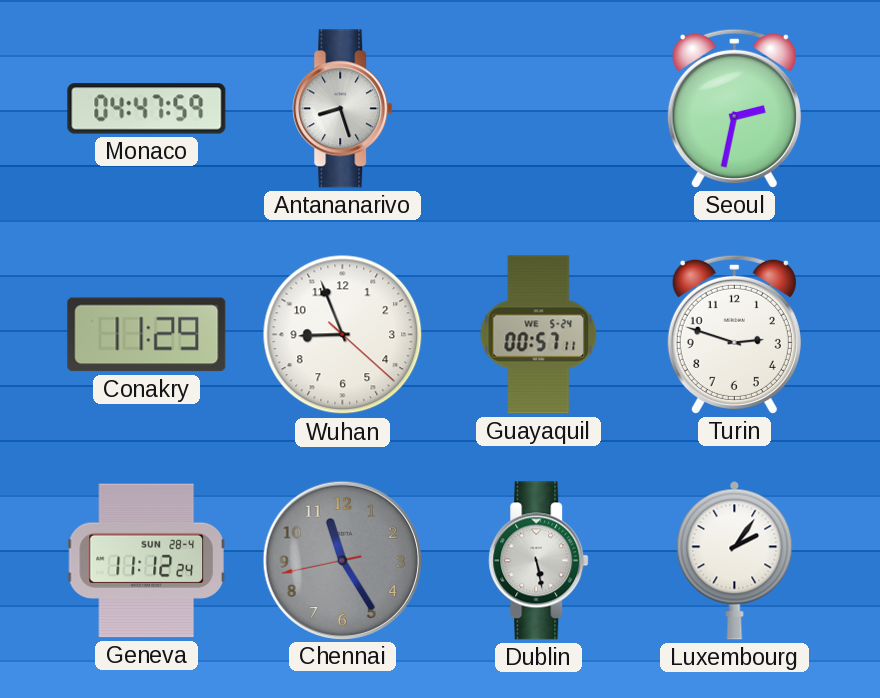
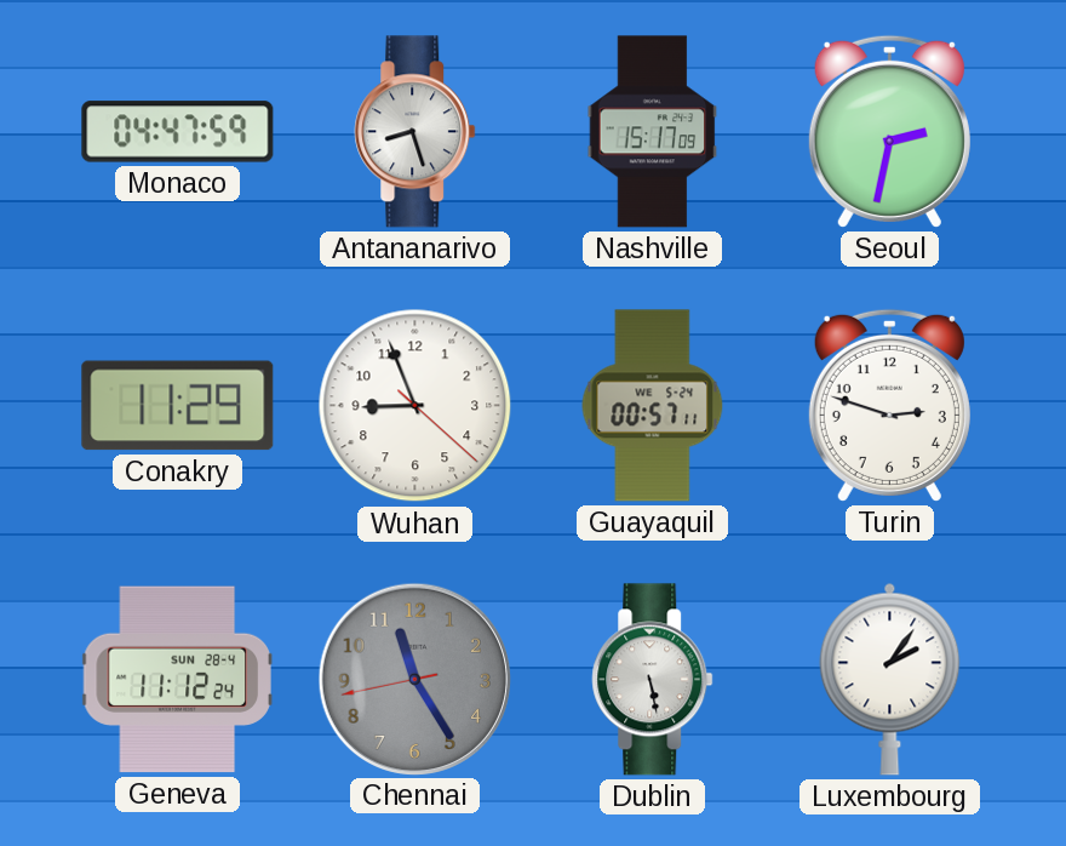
Nashville: none -> 15:17
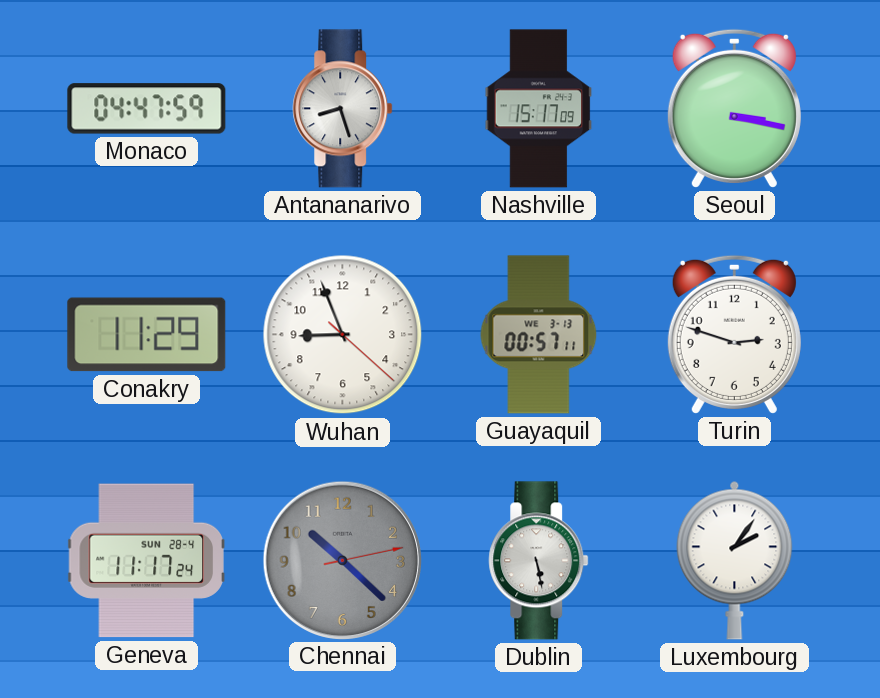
Seoul: 2:32 -> 3:17
Guayaquil date: WE 5-24 -> WE 3-13
Geneva: 11:12 -> 11:17
Chennai: 11:24 -> 10:22
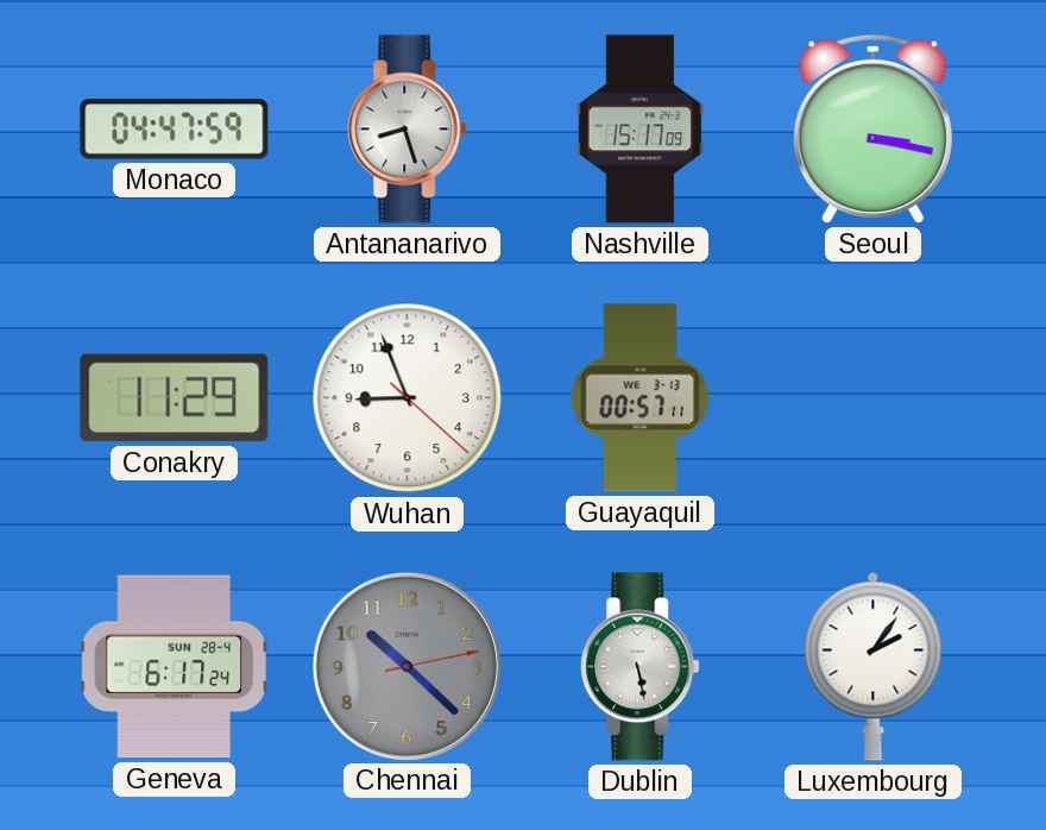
Turin: 2:48 -> none
Geneva: 11:17 -> 6:17
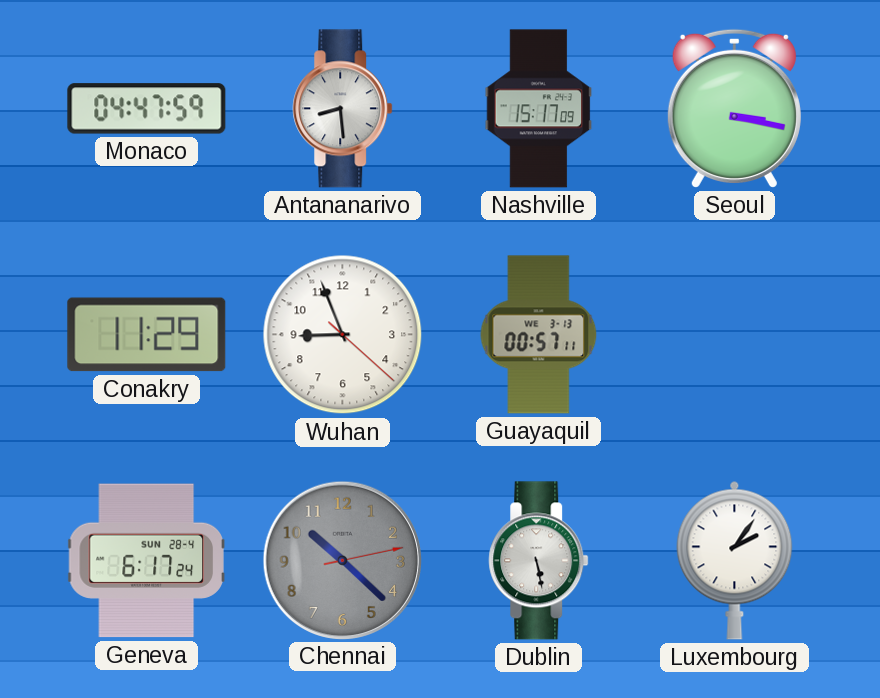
Antananarivo: 8:27 -> 8:29
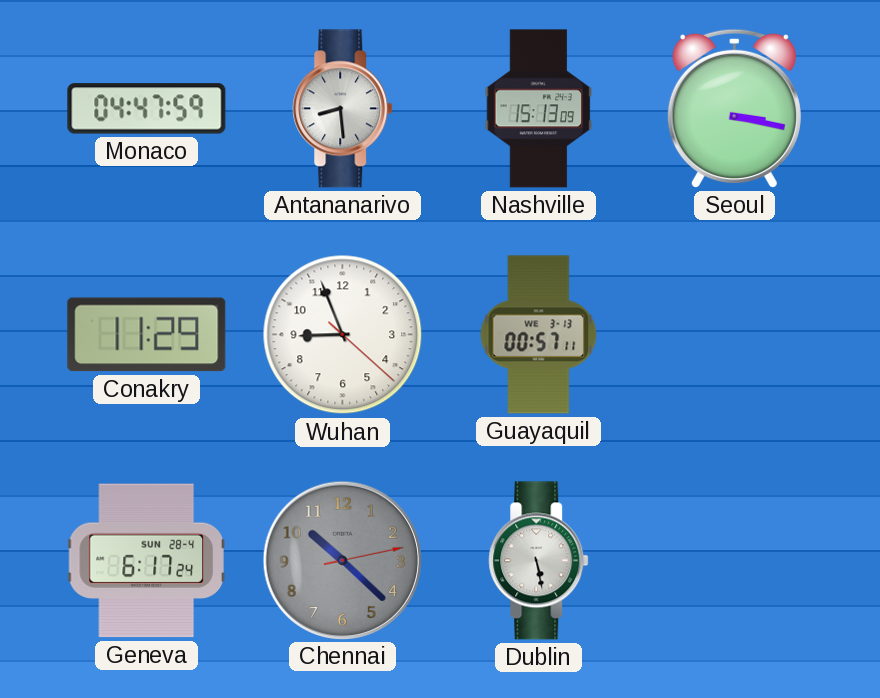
Nashville: 15:17 -> 15:13
Luxembourg: 2:06 -> none
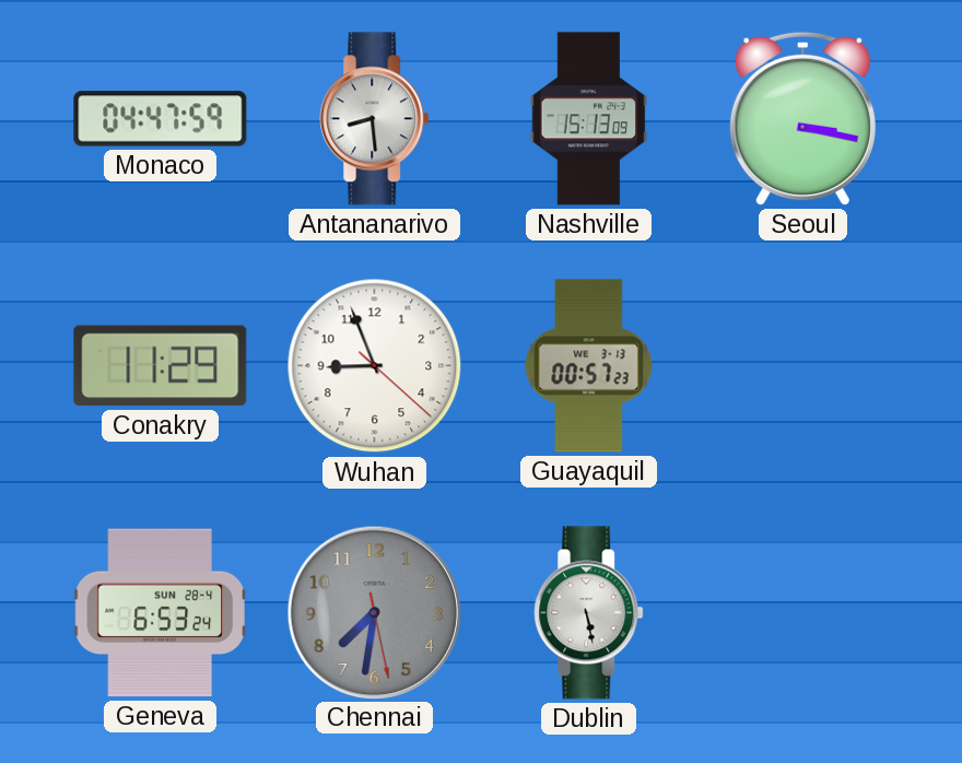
Guayaquil: 00:57:11 -> 00:57:23
Geneva: 6:17 -> 6:53
Chennai: 10:22 -> 7:31
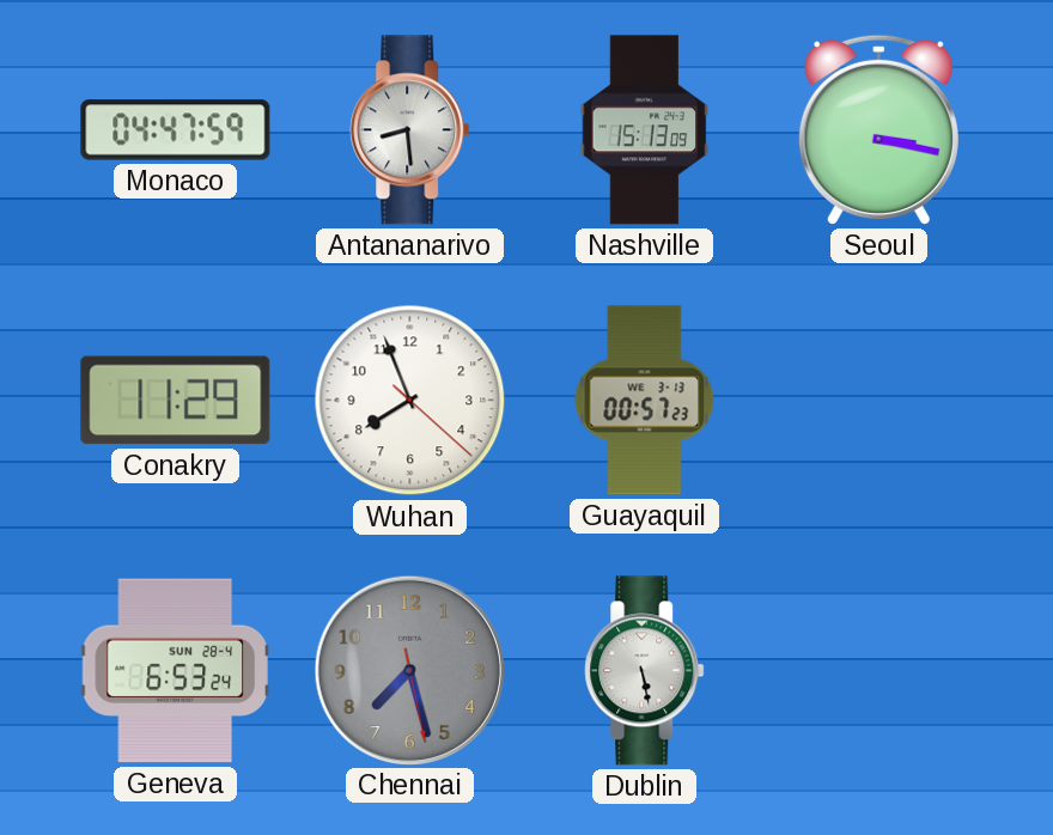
Wuhan: 8:56 -> 7:56
Chennai: 7:31 -> 7:27
